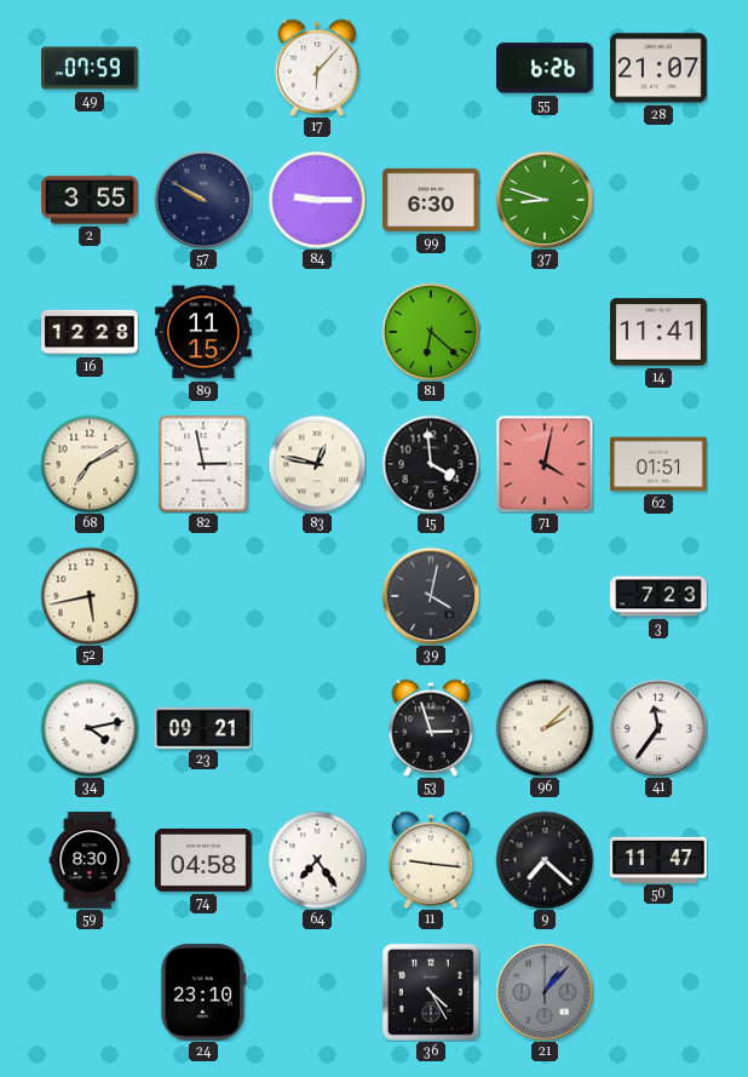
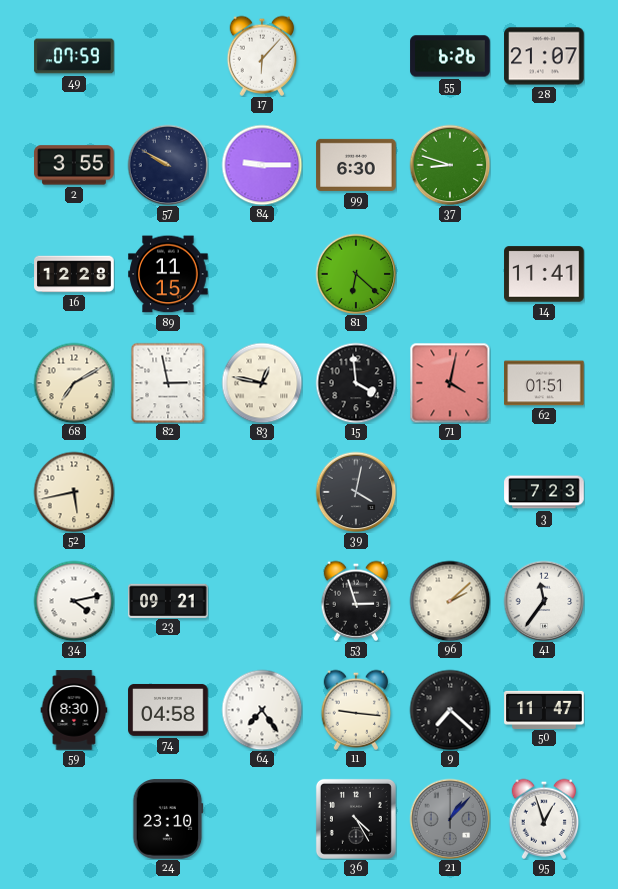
95: none -> 12:57
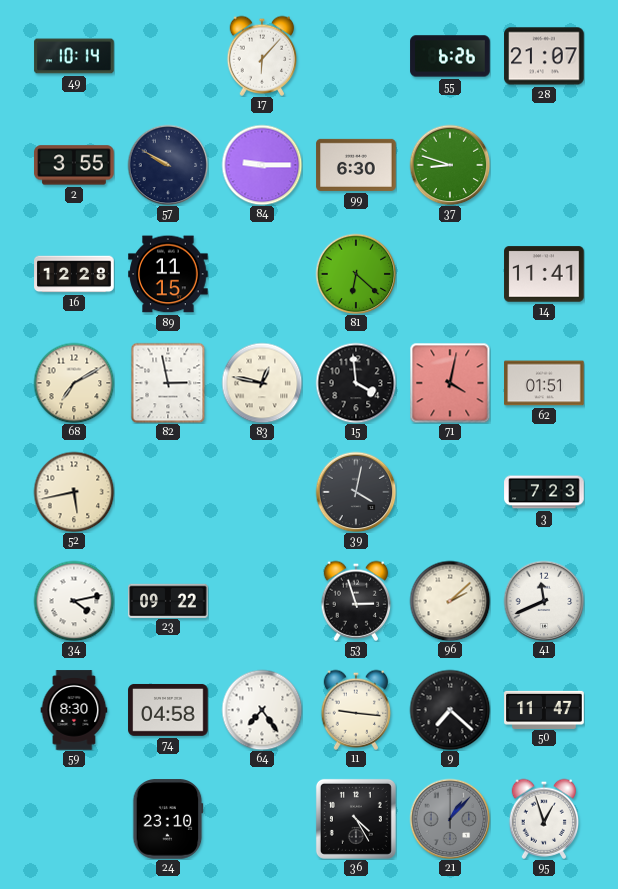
49: 07:59 -> 10:14
23: 09:21 -> 09:22
41: 11:36 -> 11:41
